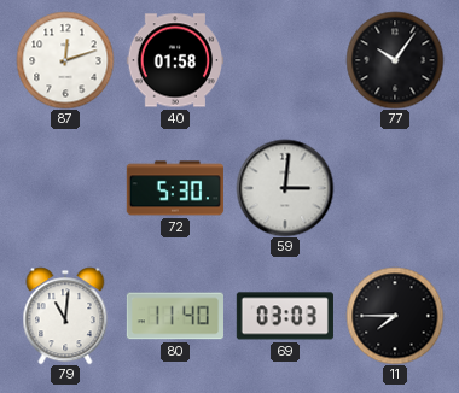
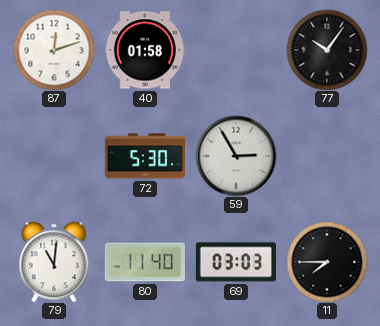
59: 3:01 -> 2:55
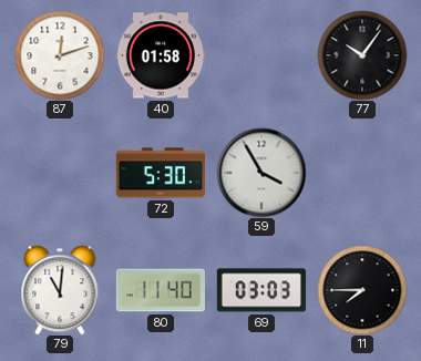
59: 2:55 -> 3:55
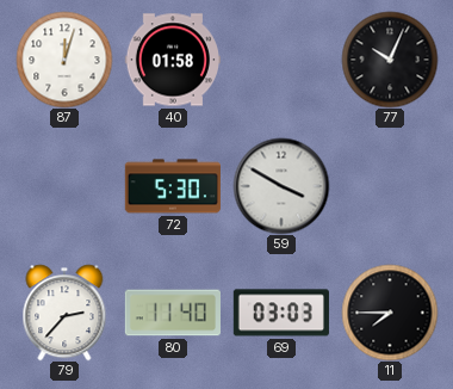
87: 12:12 -> 12:03
77: 10:06 -> 10:04
59: 3:55 -> 3:50
79: 11:01 -> 2:37
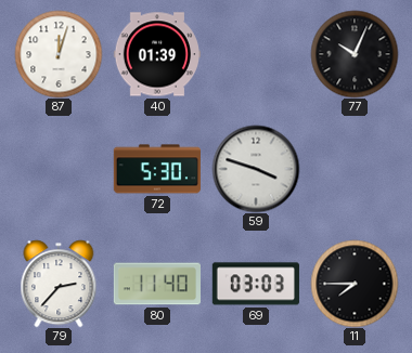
40: 01:58 -> 01:39
59: 3:50 -> 3:48
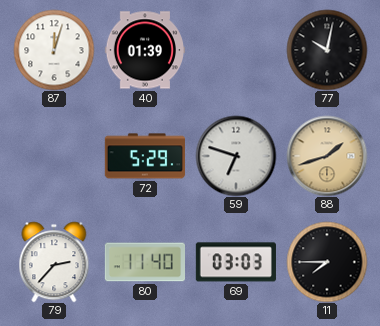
77: 10:04 -> 10:02
72: 5:30 -> 5:29
59: 3:48 -> 6:48
88: none -> 1:42
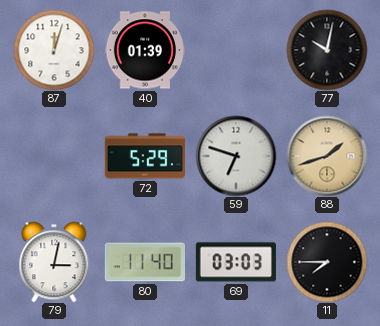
79: 2:37 -> 3:02
